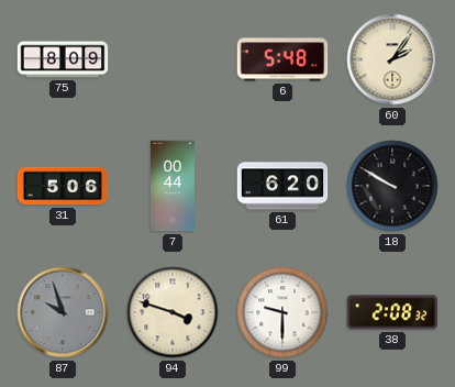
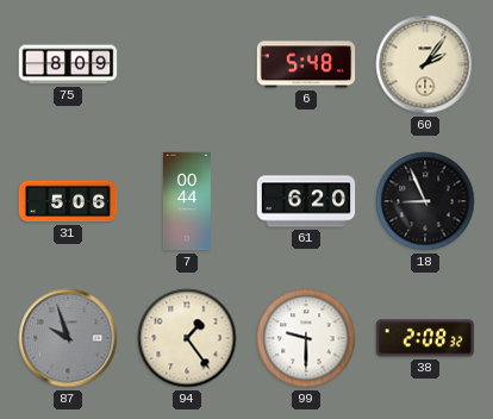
18: 9:50 -> 8:56
94: 3:48 -> 1:24
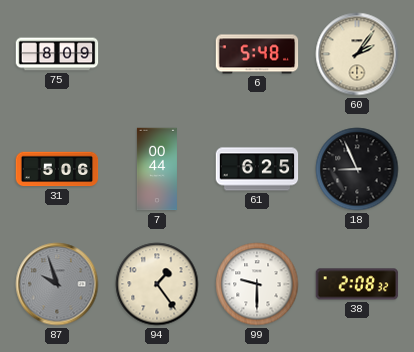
61: 6:20 -> 6:25
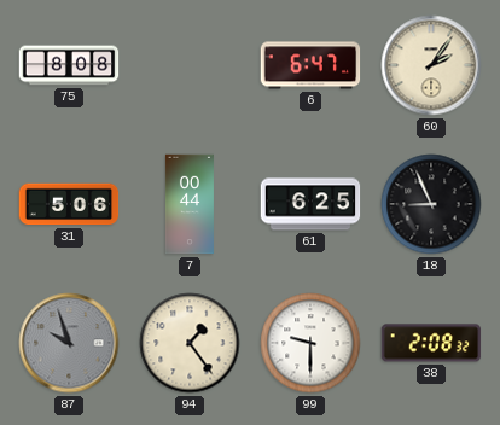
75: 8:09 -> 8:08
6: 5:48 -> 6:47
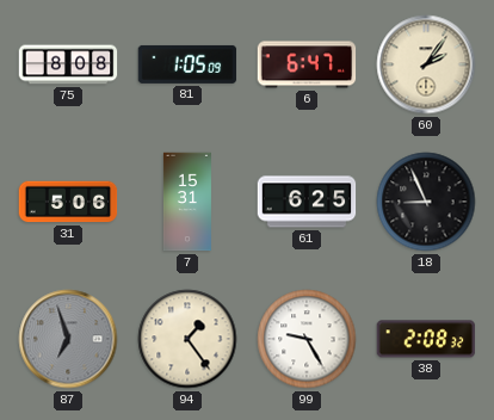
81: none -> 1:05
7: 00:44 -> 15:31
87: 9:57 -> 6:57
99: 9:30 -> 9:25
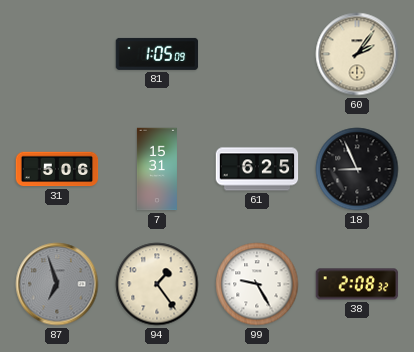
75: 8:08 -> none
6: 6:47 -> none
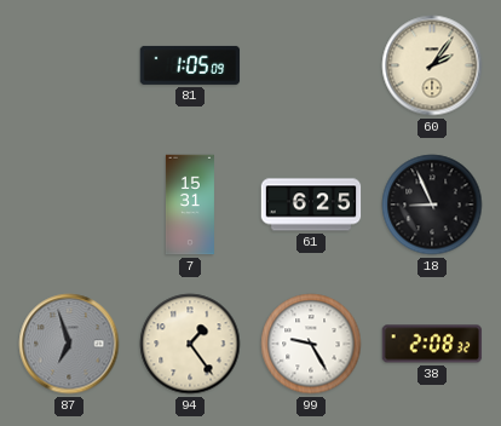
31: 5:06 -> none
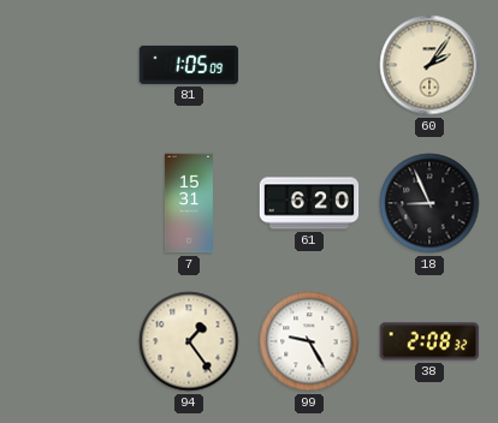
61: 6:25 -> 6:20
87: 6:57 -> none
